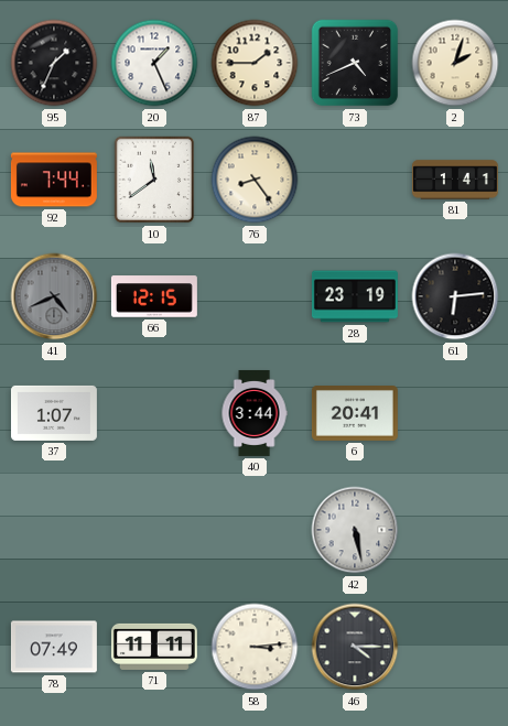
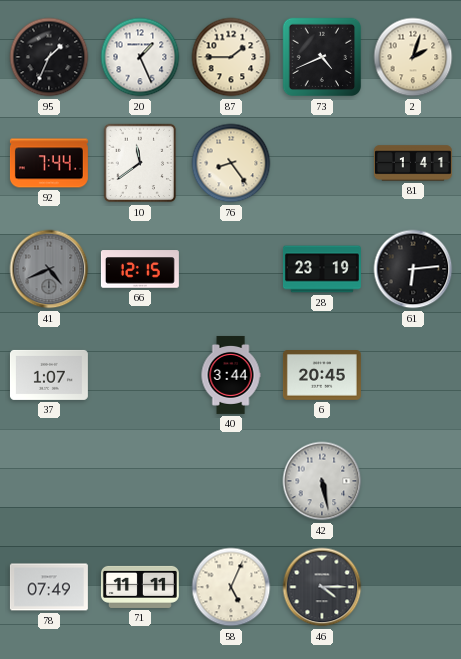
6: 20:41 -> 20:45
58: 3:14 -> 5:04
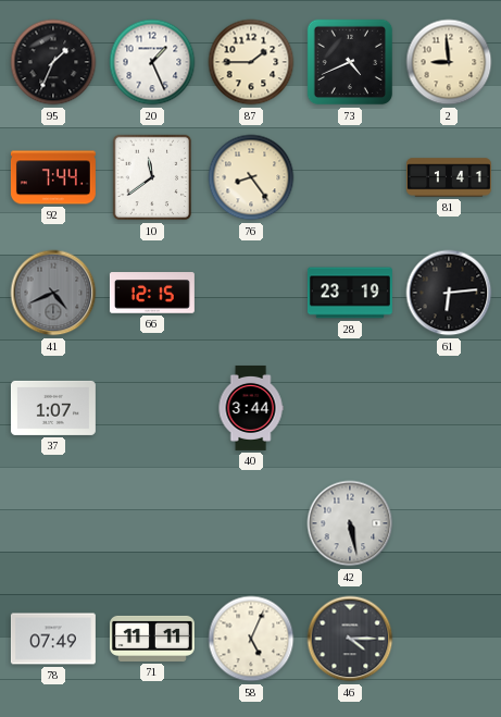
2: 2:03 -> 8:59
6: 20:45 -> none
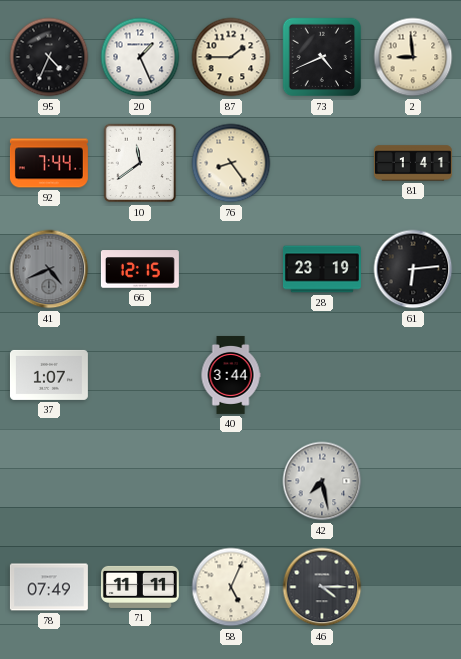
95: 1:34 -> 4:34
42: 5:28 -> 7:28
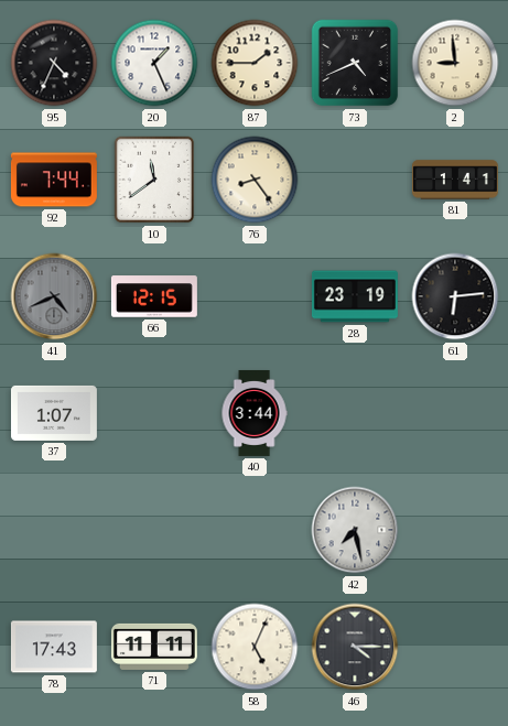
78: 07:49 -> 17:43
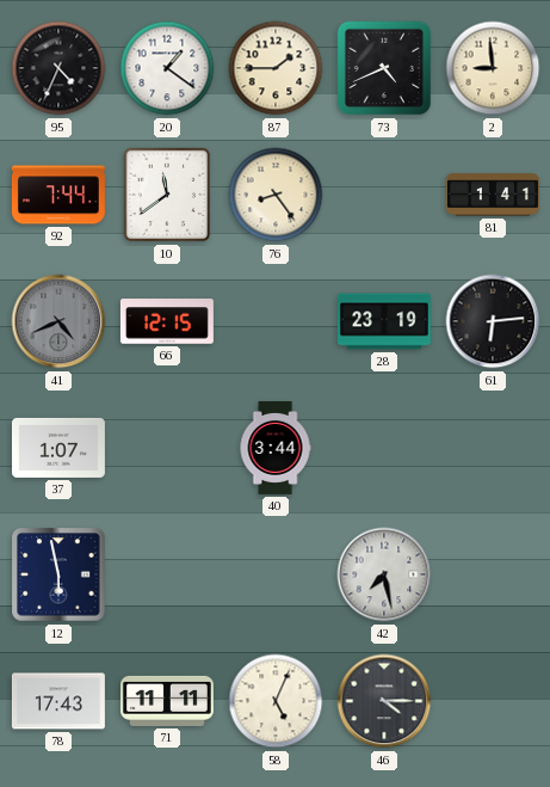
20: 1:26 -> 1:21
12: none -> 5:58
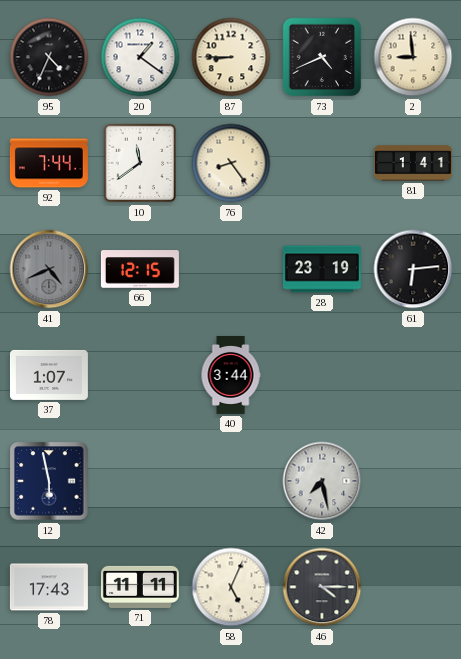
87: 1:45 -> 8:45
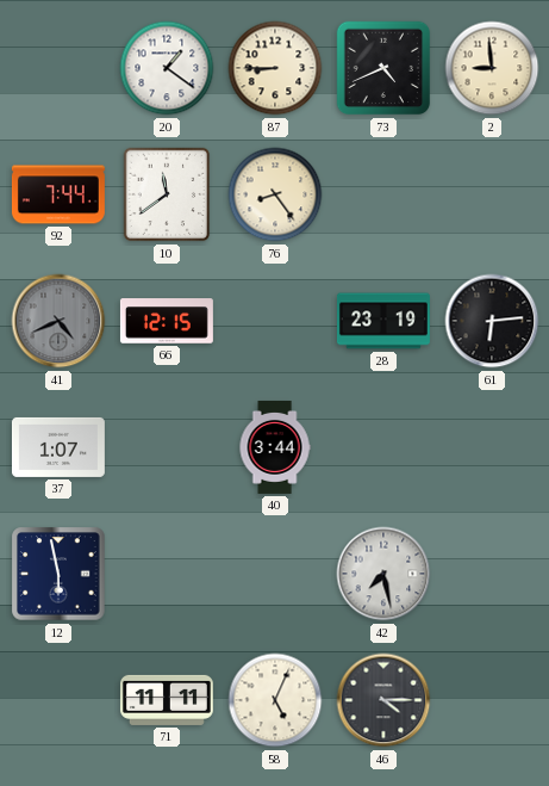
95: 4:34 -> none
81: 1:41 -> none
78: 17:43 -> none
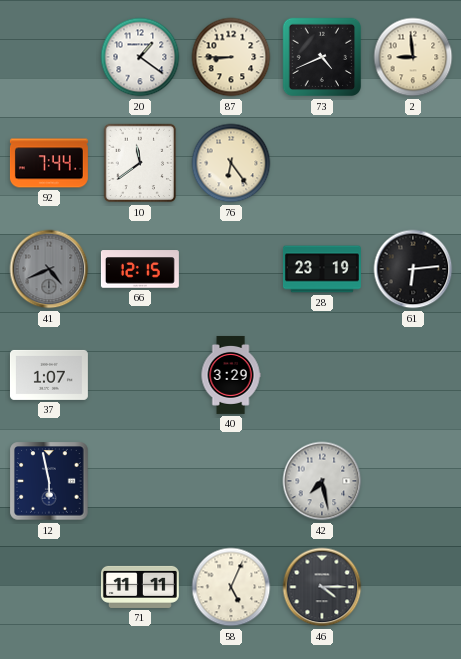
76: 8:24 -> 6:24
40: 3:44 -> 3:29
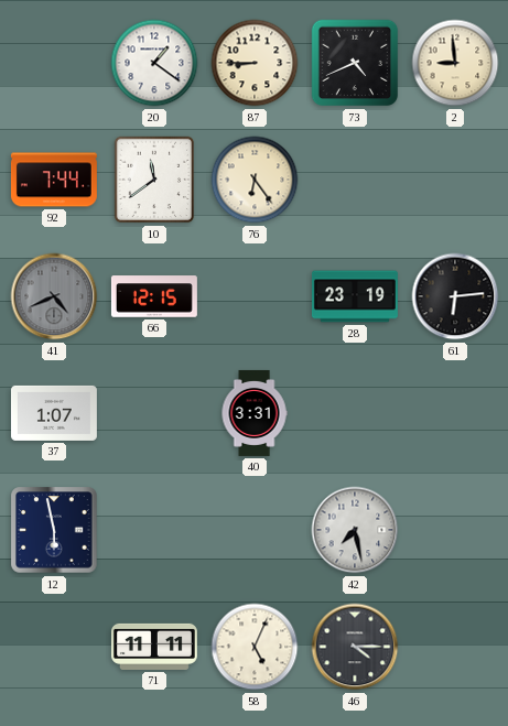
40: 3:29 -> 3:31
